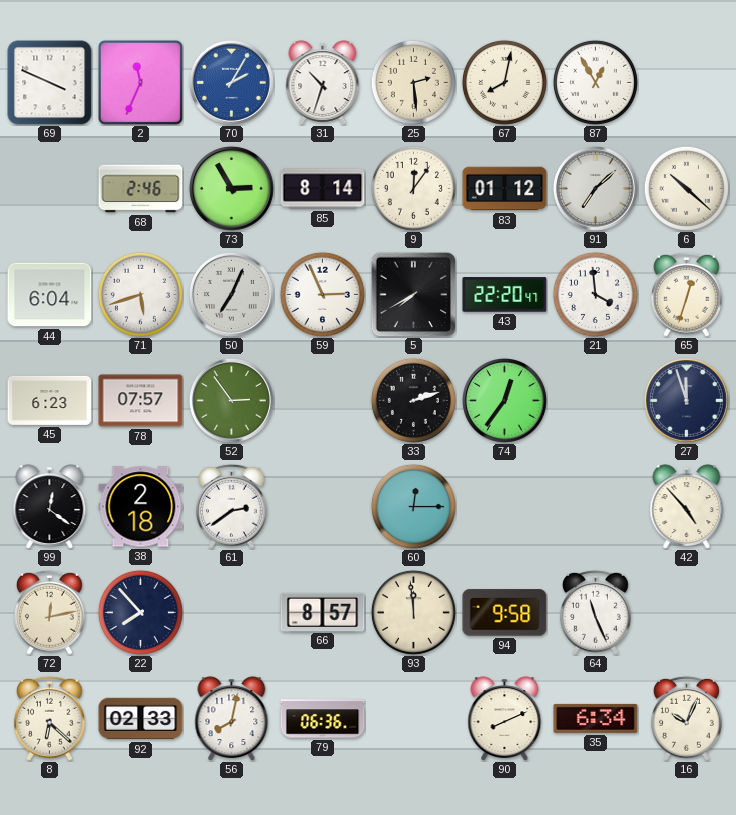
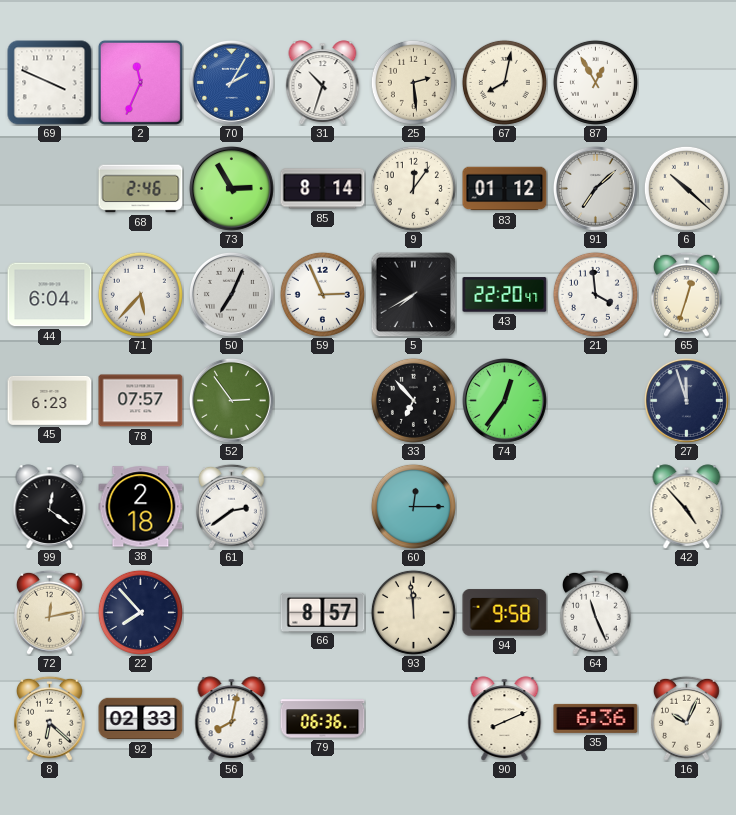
71: 5:42 -> 5:37
33: 2:12 -> 6:53
35: 6:34 -> 6:36
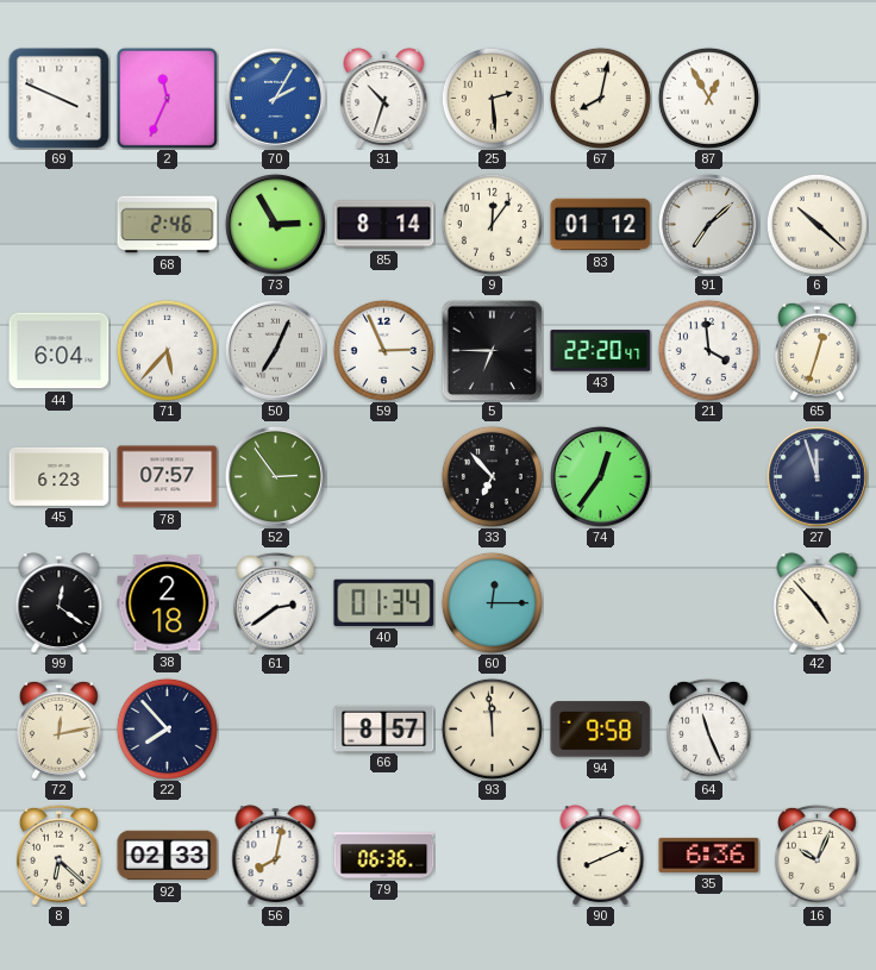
5: 7:40 -> 6:45
40: none -> 01:34
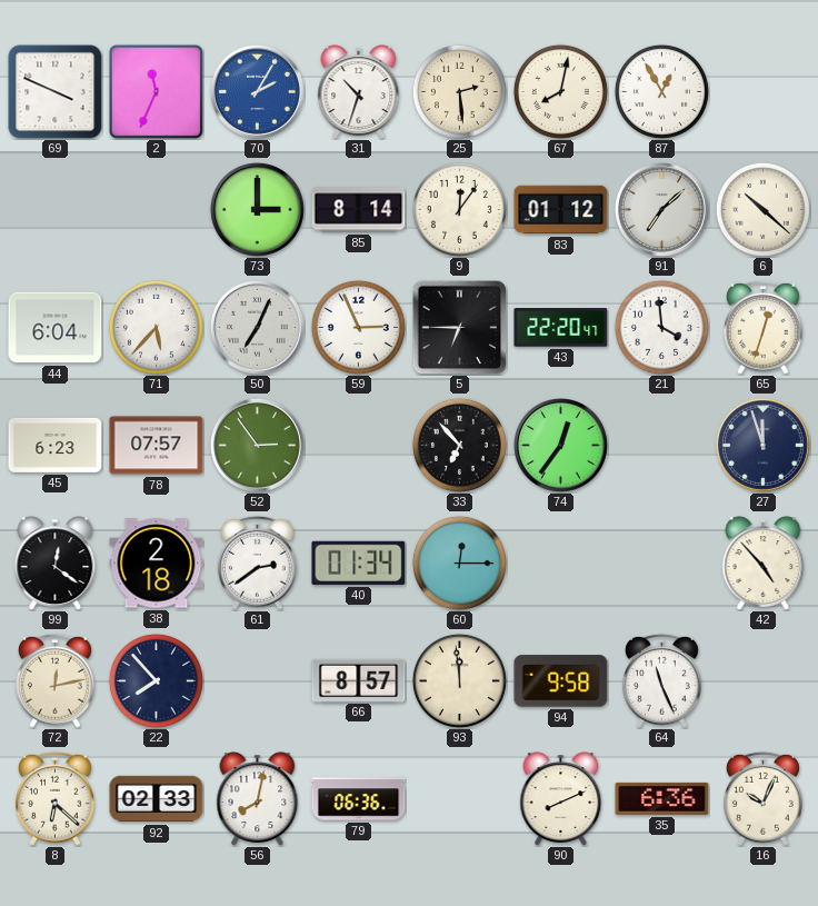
68: 2:46 -> none
73: 2:55 -> 3:00
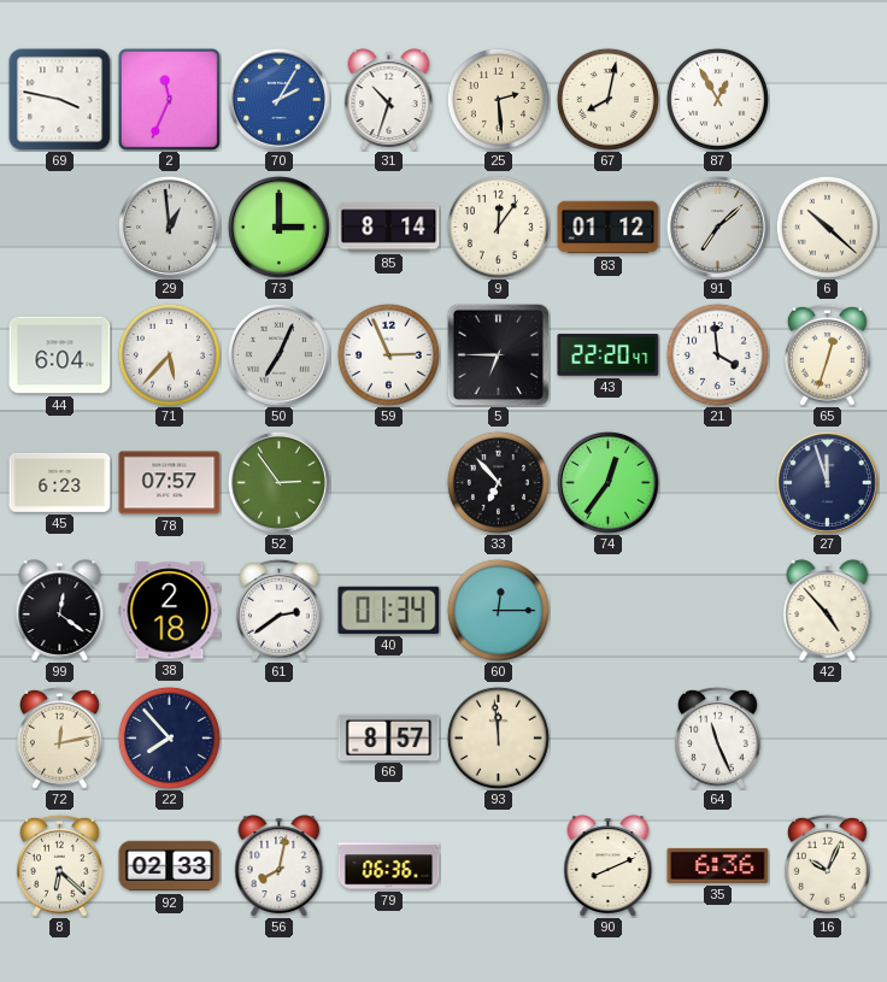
69: 3:49 -> 3:47
29: none -> 12:59
94: 9:58 -> none
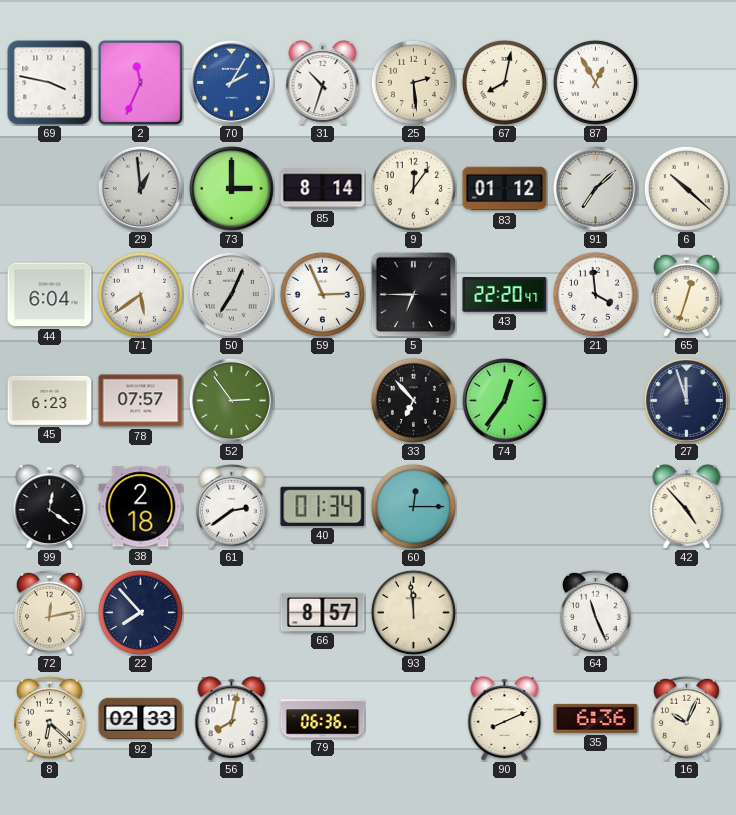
71: 5:37 -> 5:39
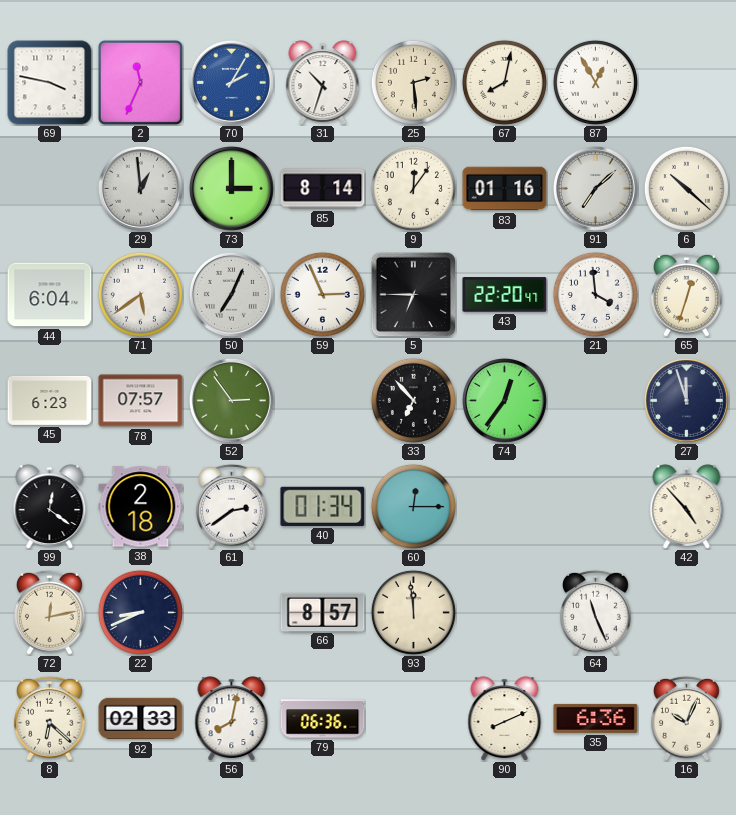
83: 01:12 -> 01:16
22: 7:53 -> 8:41
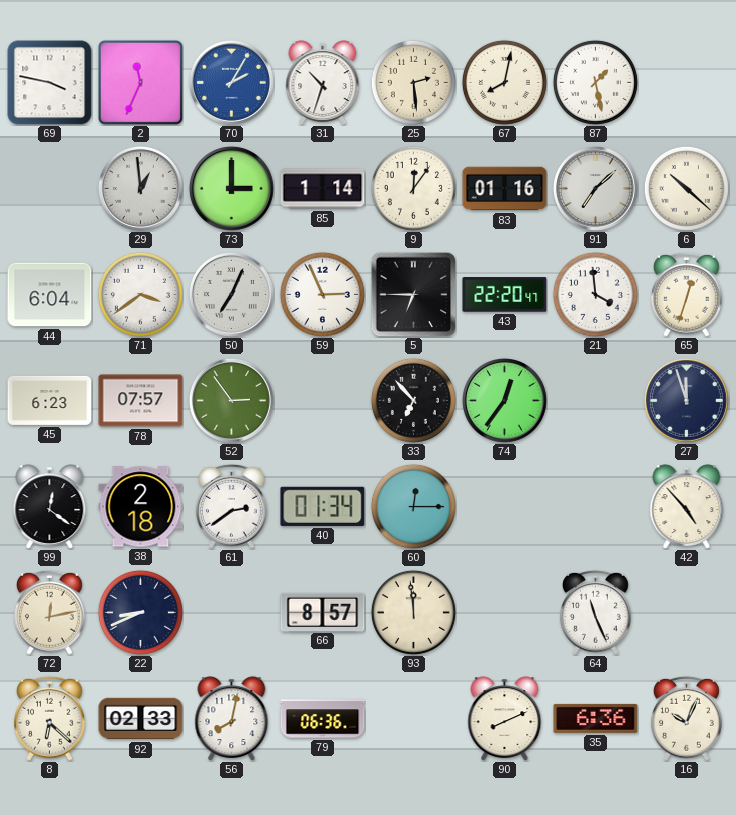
87: 12:55 -> 1:28
85: 8:14 -> 1:14
71: 5:39 -> 3:39
